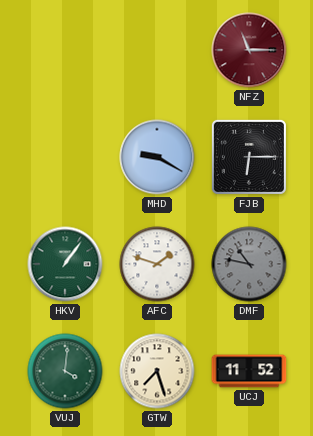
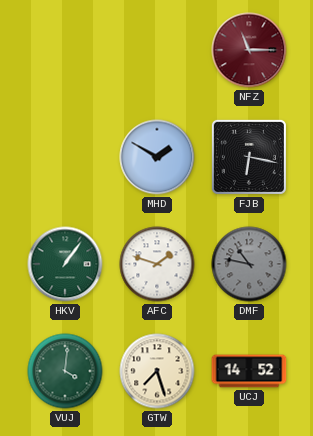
MHD: 9:20 -> 1:50
FJB: 6:15 -> 6:17
UCJ: 11:52 -> 14:52
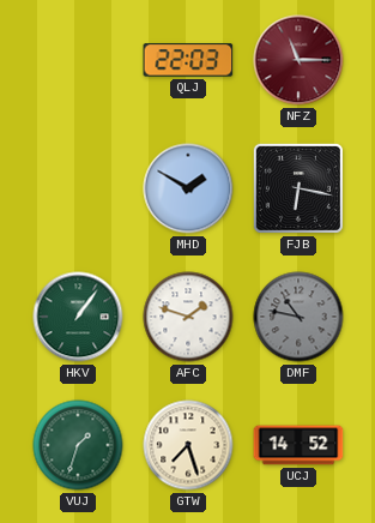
QLJ: none -> 22:03
VUJ: 4:01 -> 1:33
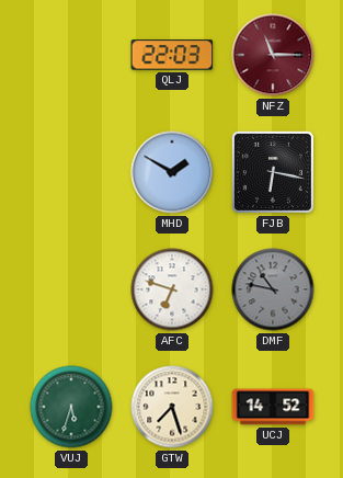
HKV: 1:06 -> none
AFC: 1:48 -> 6:48
VUJ: 1:33 -> 5:33
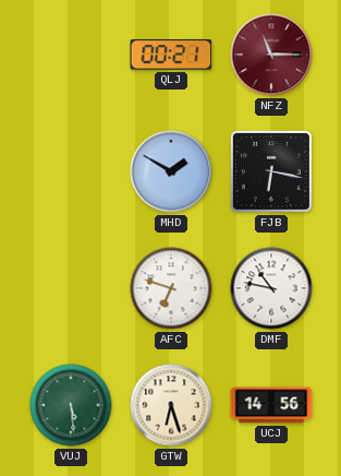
QLJ: 22:03 -> 00:21
DMF dial: grey -> white
VUJ: 5:33 -> 5:29
GTW: 7:27 -> 6:27
UCJ: 14:52 -> 14:56
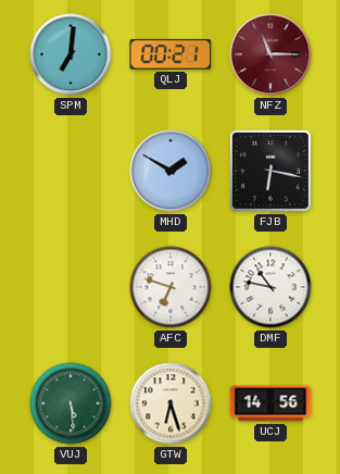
SPM: none -> 7:01
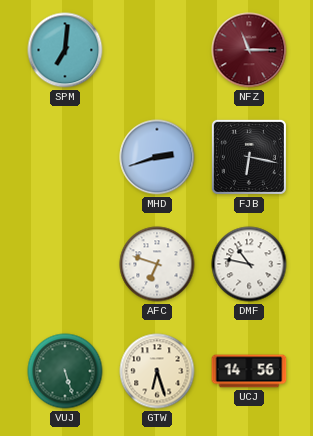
QLJ: 00:21 -> none
MHD: 1:50 -> 2:42
VUJ: 5:29 -> 5:27
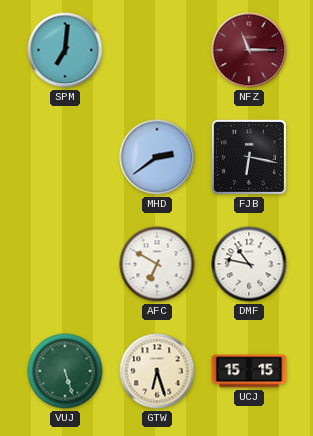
MHD: 2:42 -> 2:39
AFC: 6:48 -> 6:50
UCJ: 14:56 -> 15:15
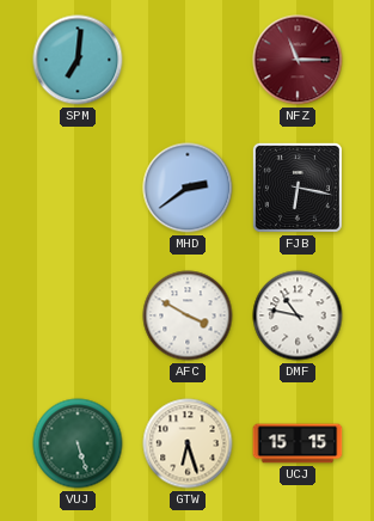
AFC: 6:50 -> 3:50
